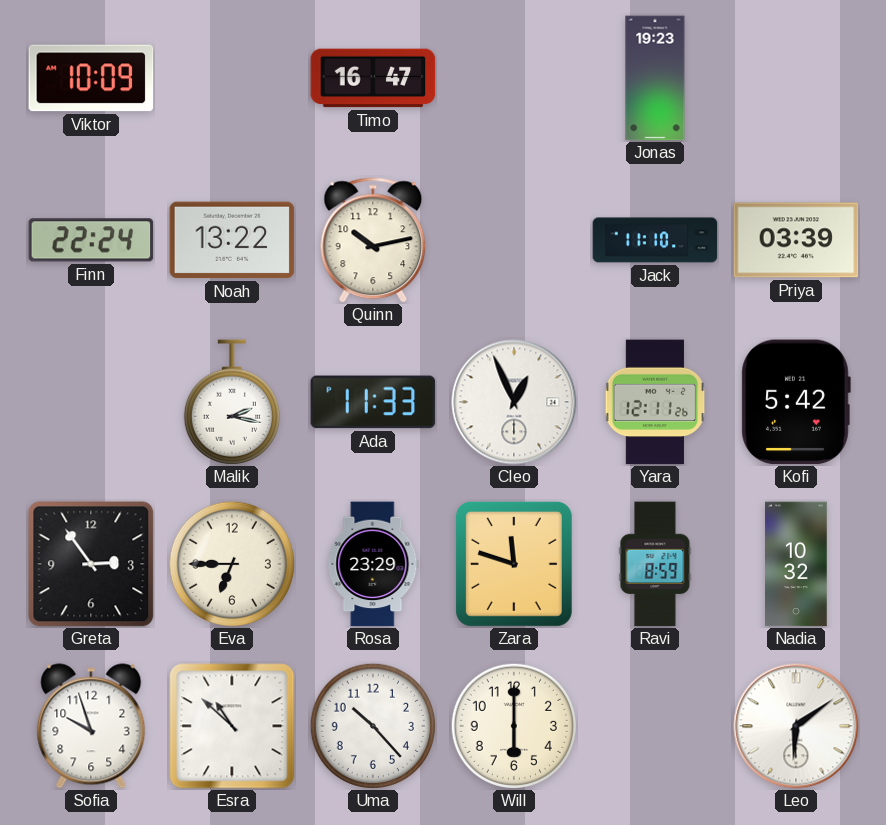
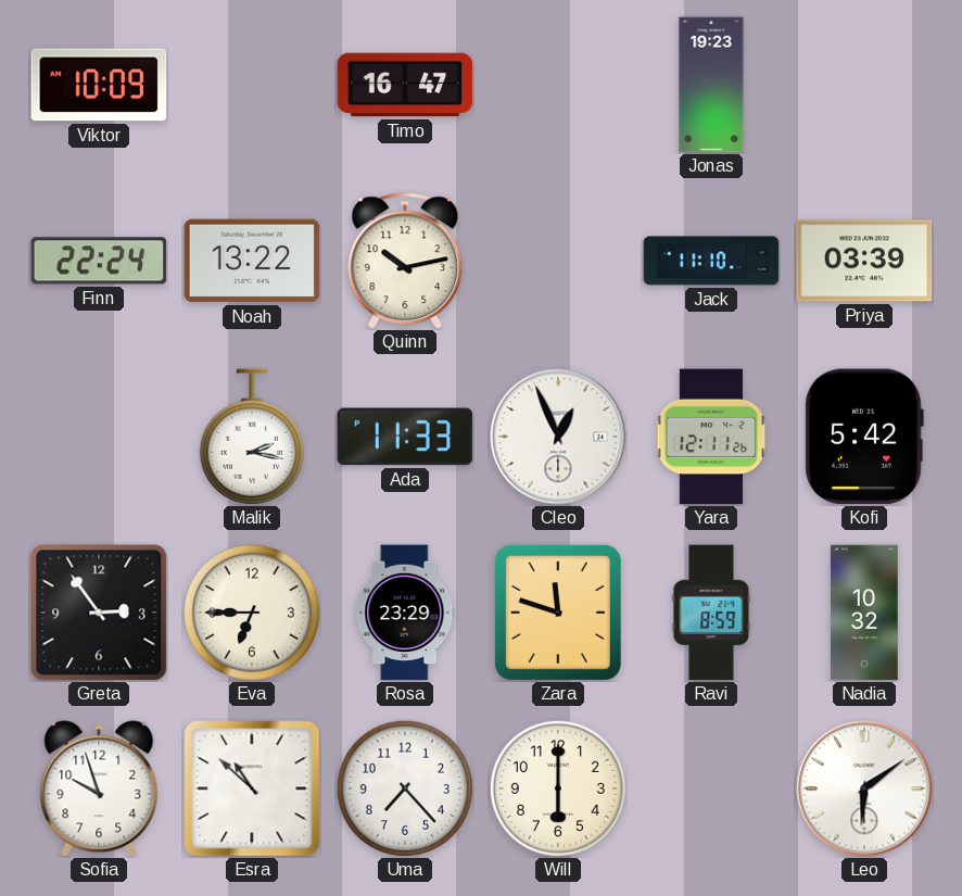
Uma: 10:23 -> 7:23
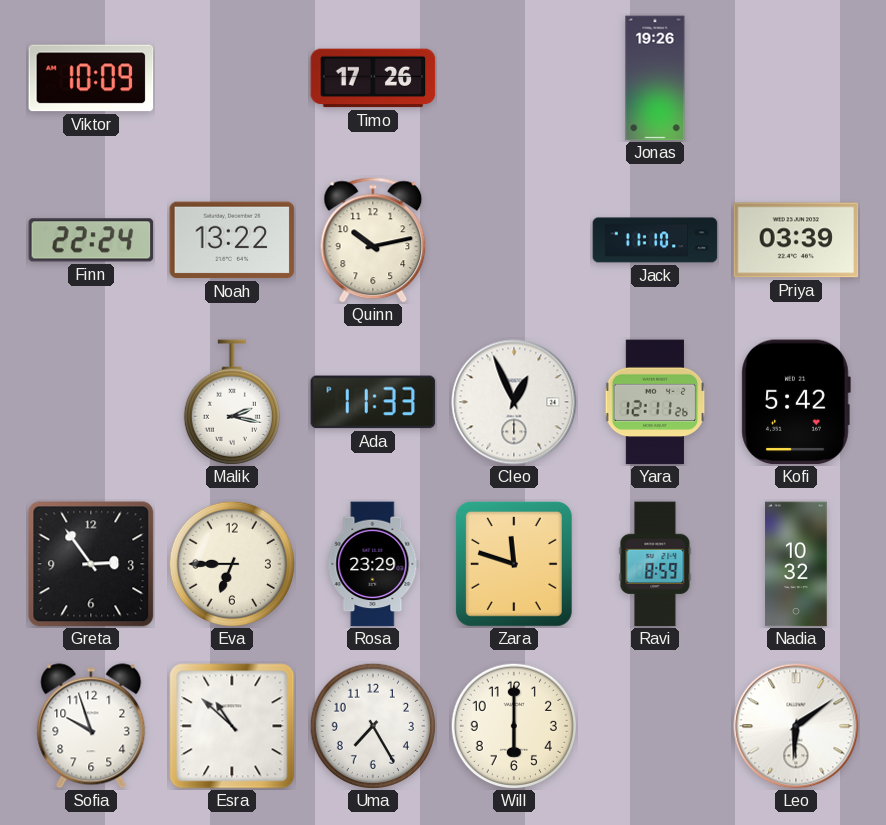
Timo: 16:47 -> 17:26
Jonas: 19:23 -> 19:26
Uma: 7:23 -> 7:25
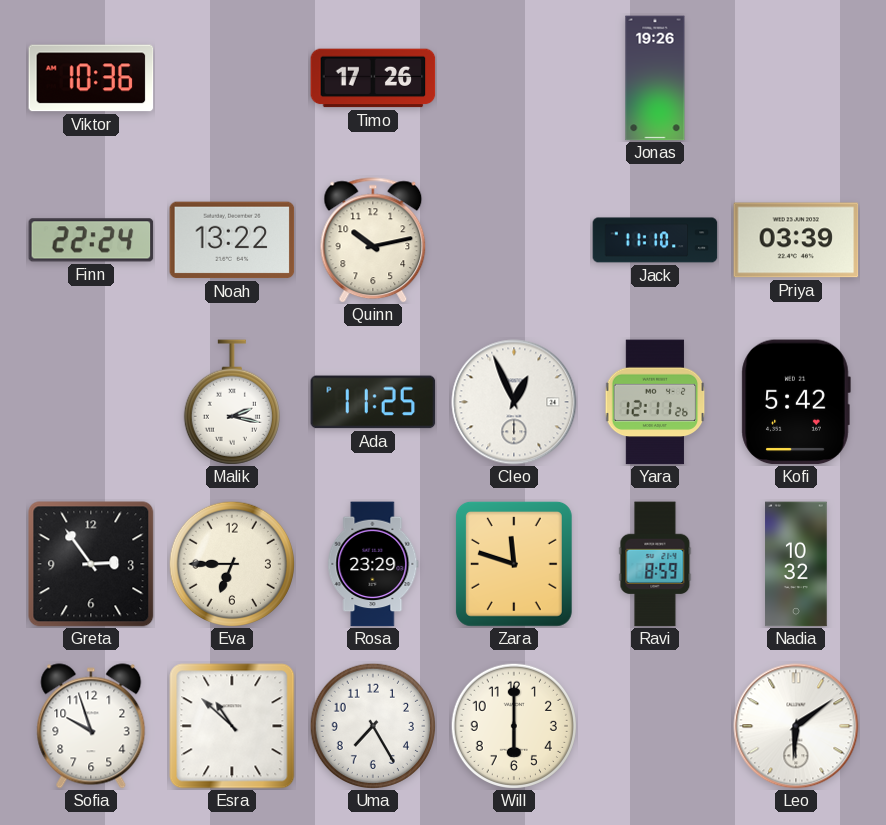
Viktor: 10:09 -> 10:36
Ada: 11:33 -> 11:25
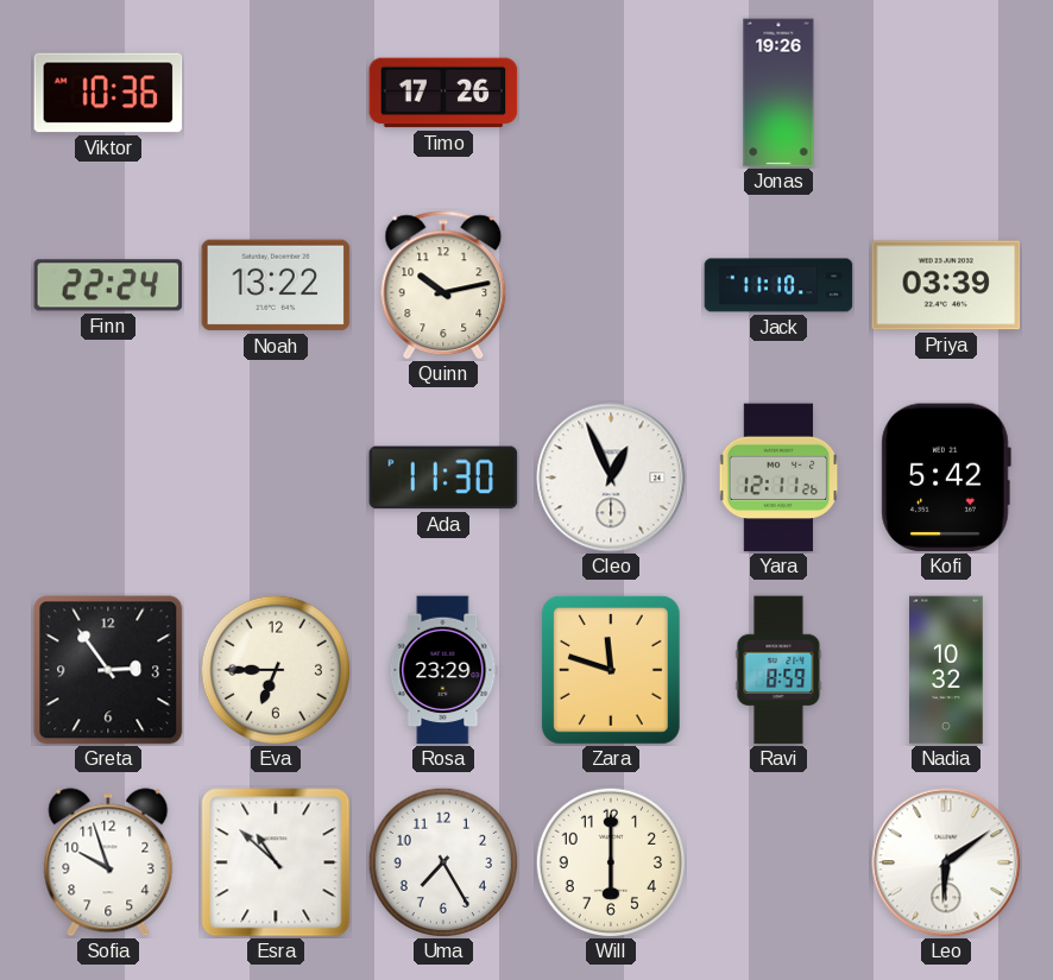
Malik: 2:17 -> none
Ada: 11:25 -> 11:30
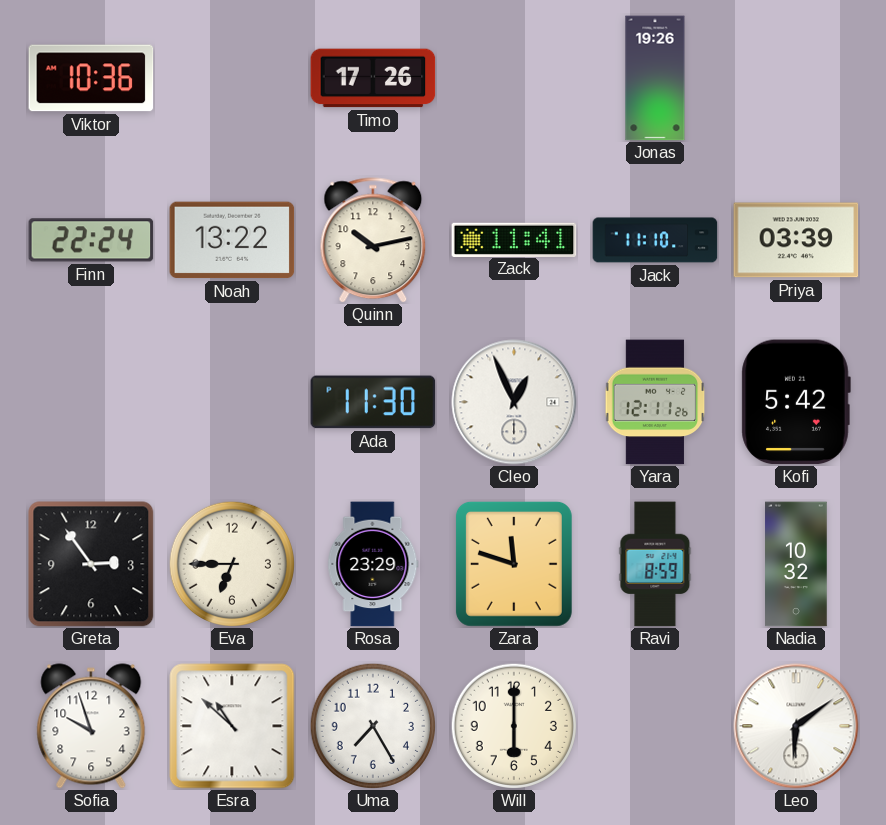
Zack: none -> 11:41
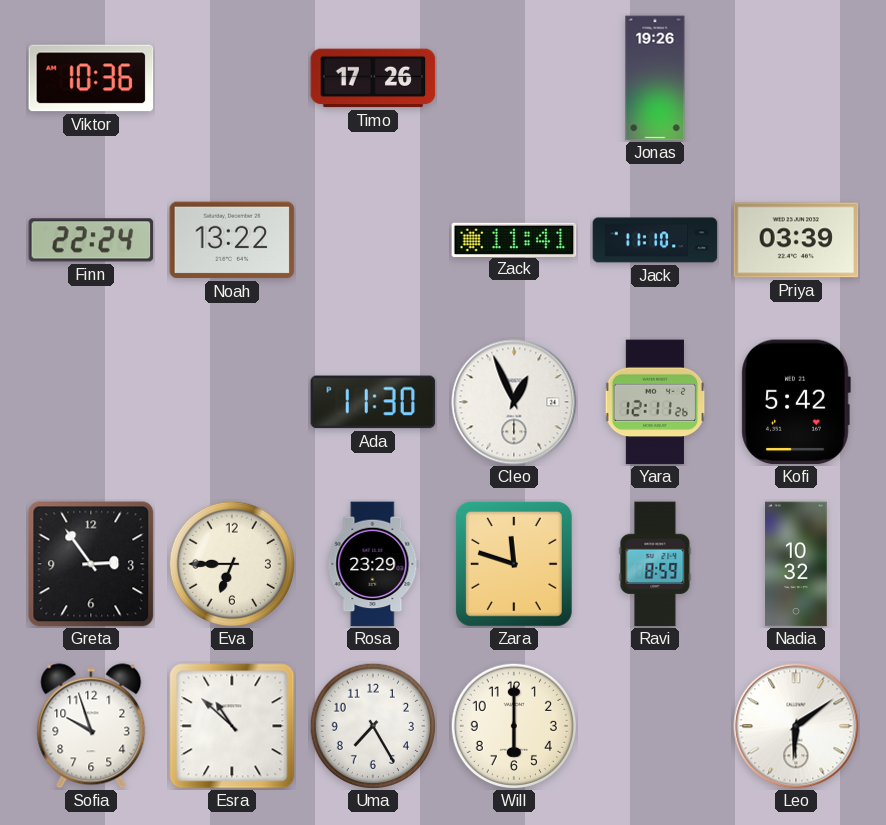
Quinn: 10:13 -> none
